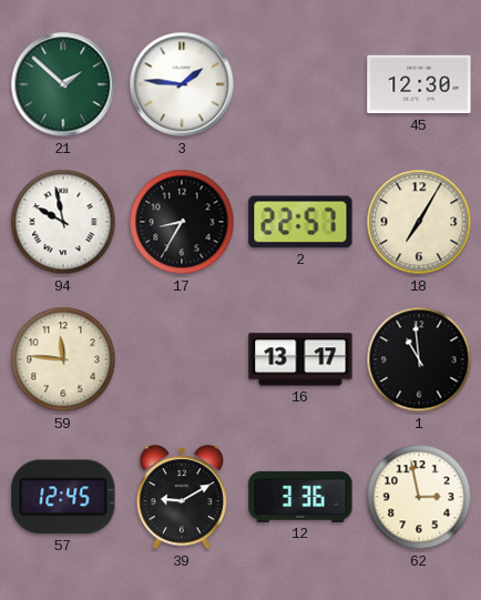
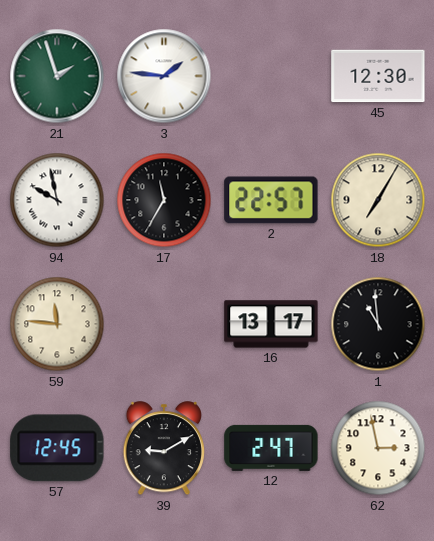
21: 1:52 -> 1:57
17: 8:35 -> 11:35
12: 3:36 -> 2:47
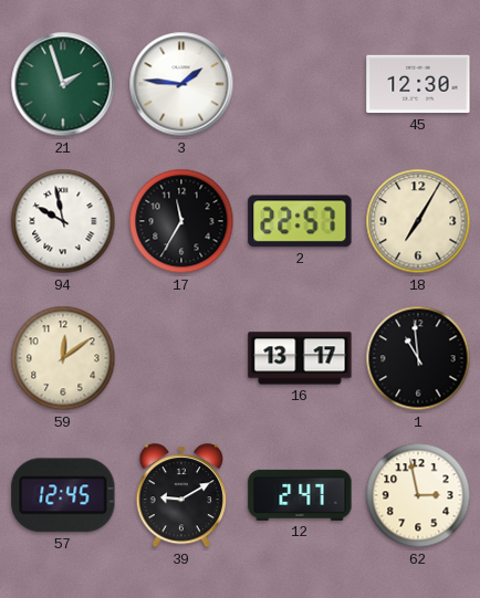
59: 11:46 -> 12:09
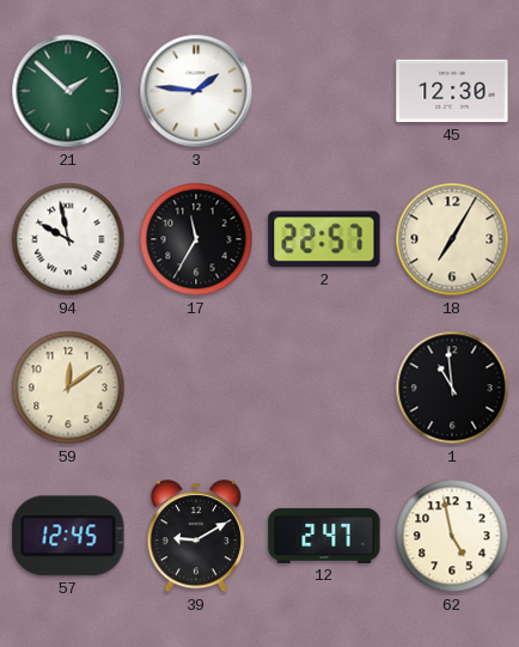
21: 1:57 -> 1:52
16: 13:17 -> none
62: 2:58 -> 4:58
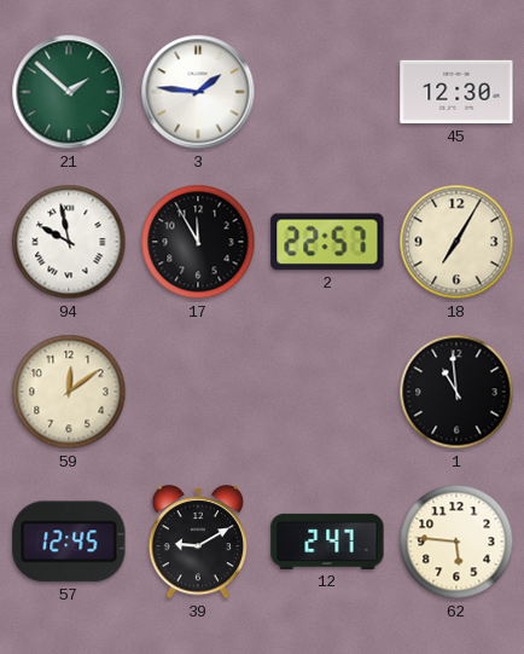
17: 11:35 -> 11:55
62: 4:58 -> 5:46
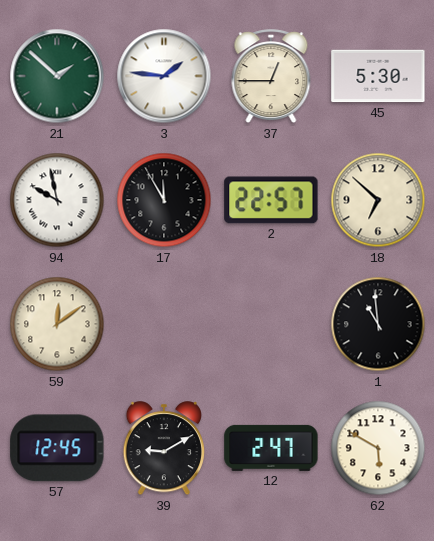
37: none -> 12:45
45: 12:30 -> 5:30
18: 7:05 -> 6:52
62: 5:46 -> 5:50
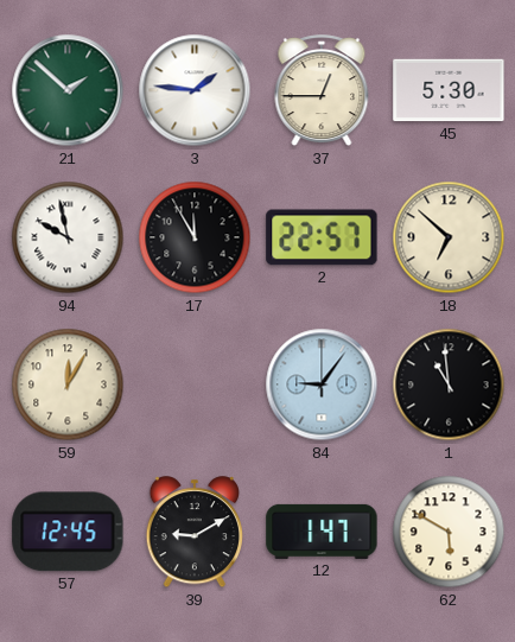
59: 12:09 -> 12:05
84: none -> 9:06
12: 2:47 -> 1:47
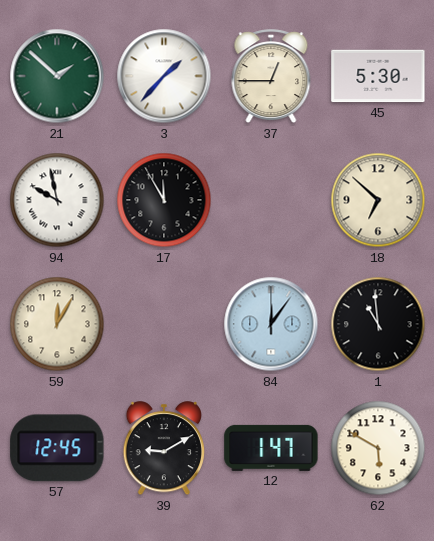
3: 1:46 -> 1:37
2: 22:57 -> none
84: 9:06 -> 12:06
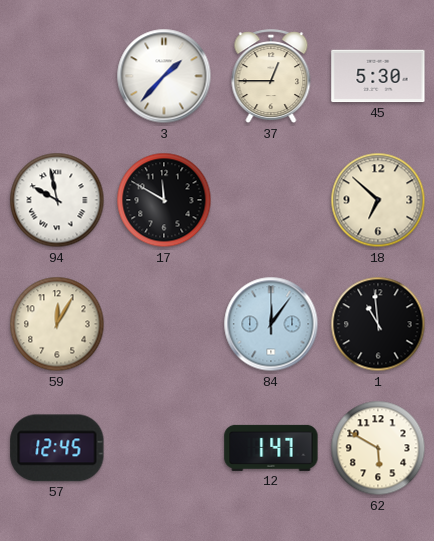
21: 1:52 -> none
17: 11:55 -> 11:50
39: 9:10 -> none
